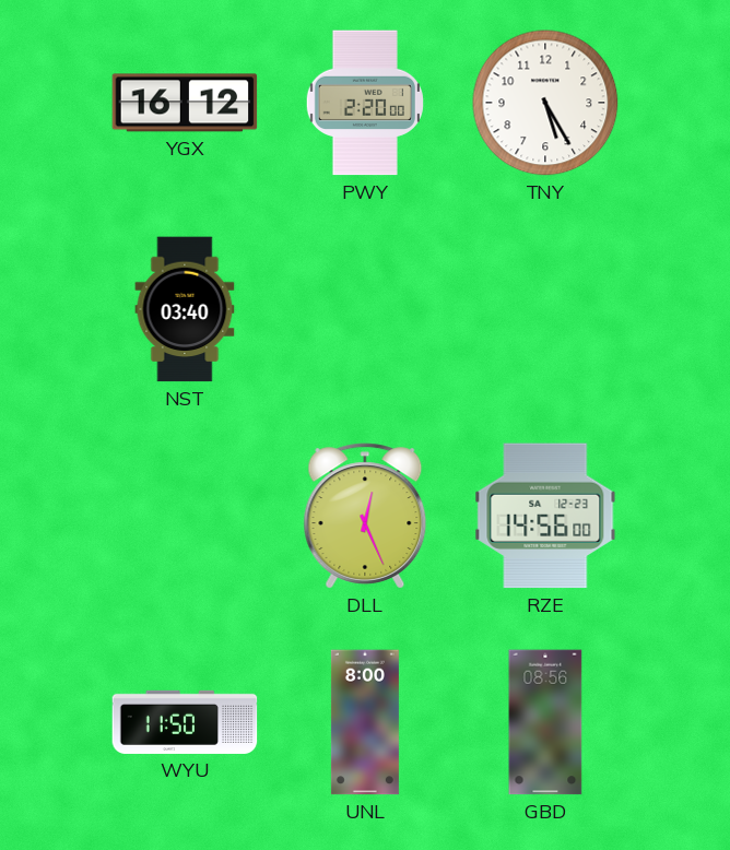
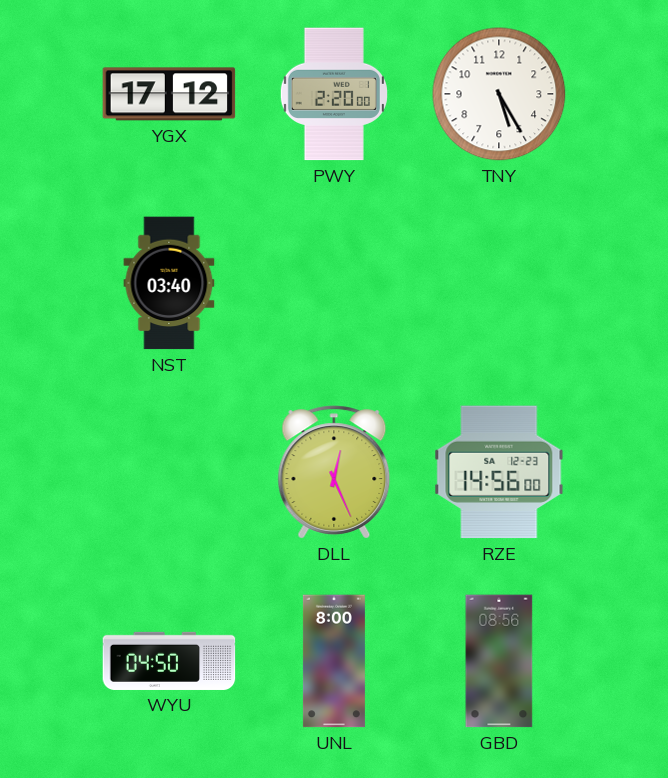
YGX: 16:12 -> 17:12
WYU: 11:50 -> 04:50
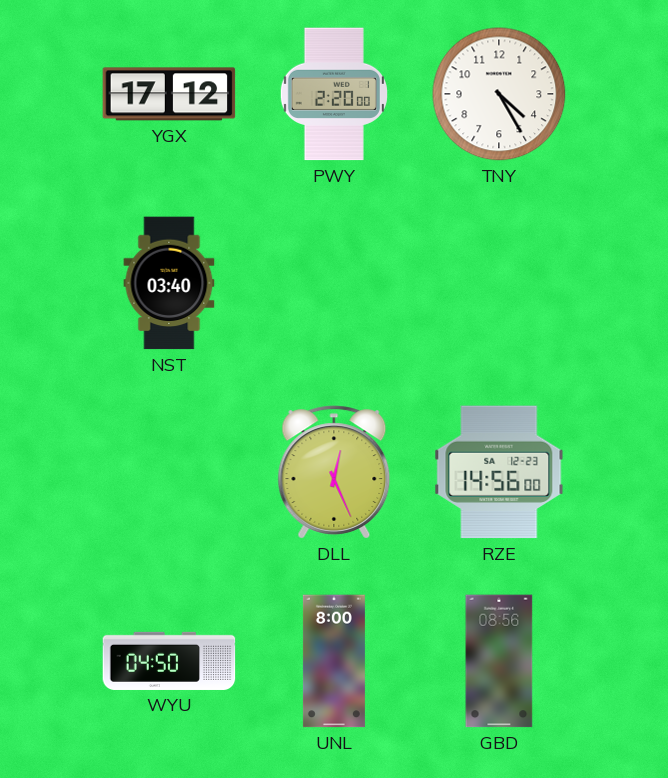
TNY: 5:25 -> 4:25
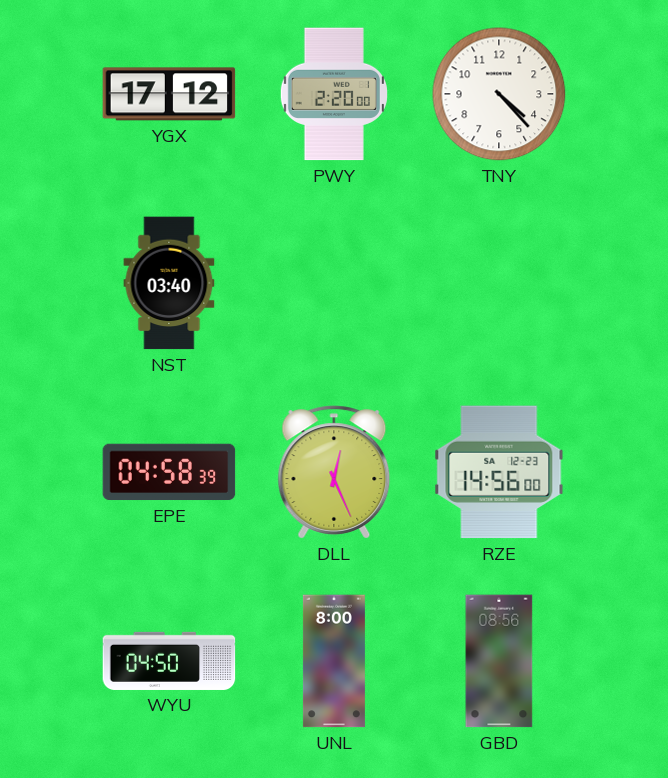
TNY: 4:25 -> 4:23
EPE: none -> 04:58
